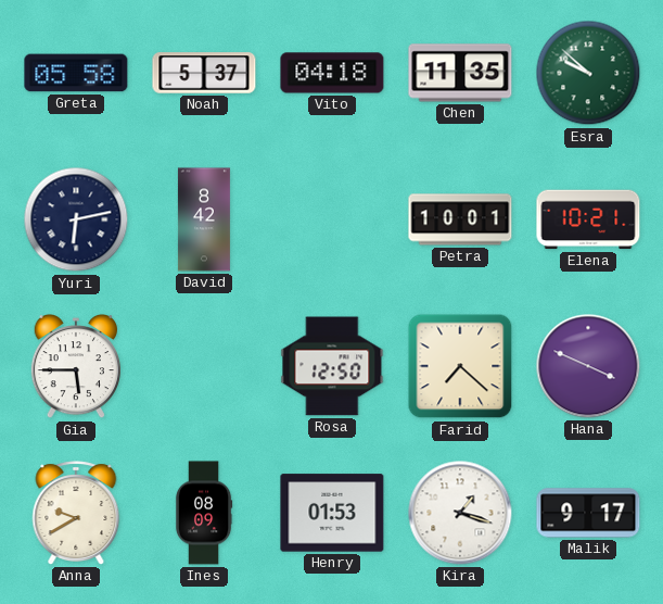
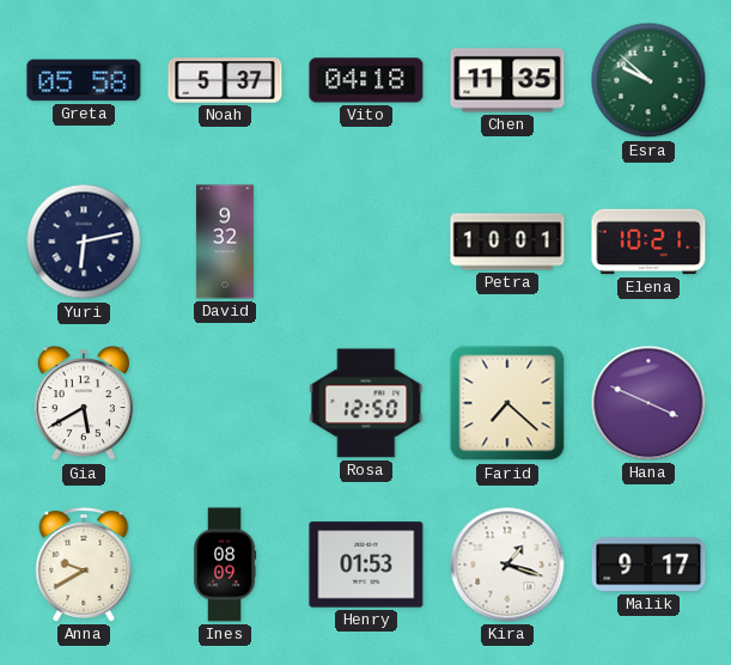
David: 8:42 -> 9:32
Gia: 5:45 -> 5:40
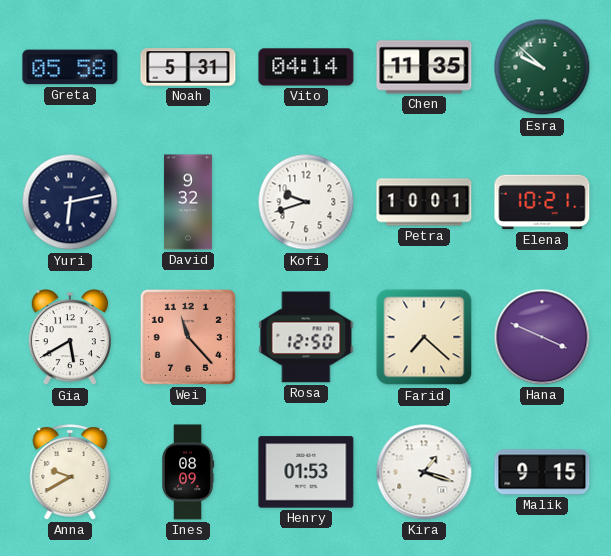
Noah: 5:37 -> 5:31
Vito: 04:18 -> 04:14
Kofi: none -> 9:42
Wei: none -> 11:23
Malik: 9:17 -> 9:15
